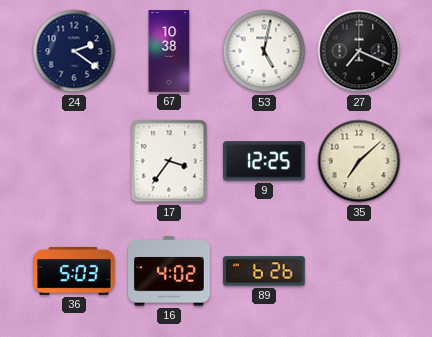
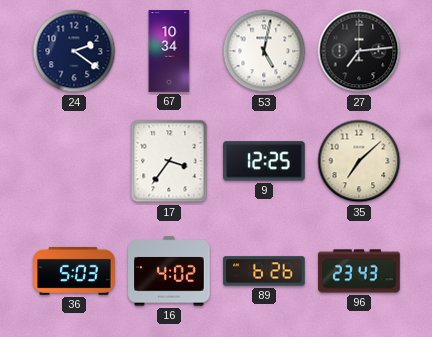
67: 10:38 -> 10:34
27: 7:19 -> 7:14
96: none -> 23:43
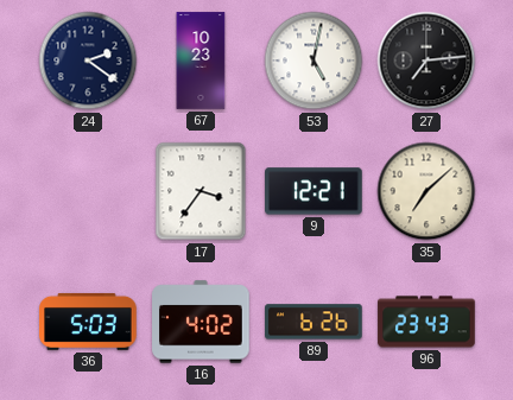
67: 10:34 -> 10:23
9: 12:25 -> 12:21
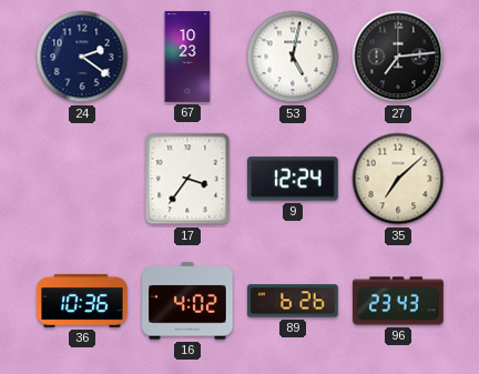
9: 12:21 -> 12:24
36: 5:03 -> 10:36
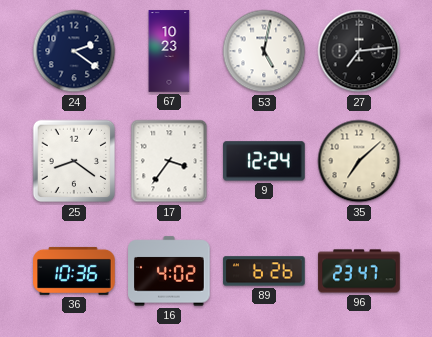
25: none -> 8:21
96: 23:43 -> 23:47
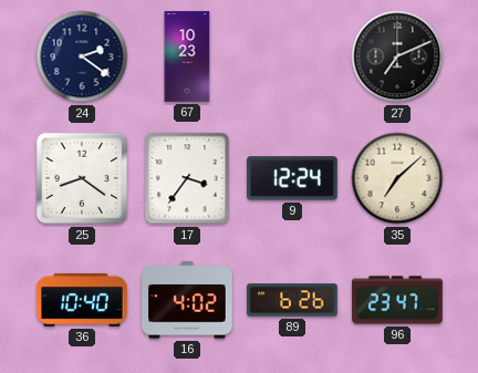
53: 5:02 -> none
27: 7:14 -> 7:11
36: 10:36 -> 10:40
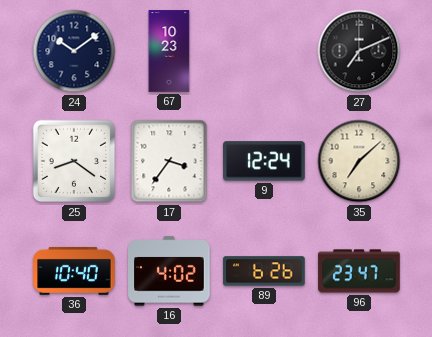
24: 2:21 -> 10:09
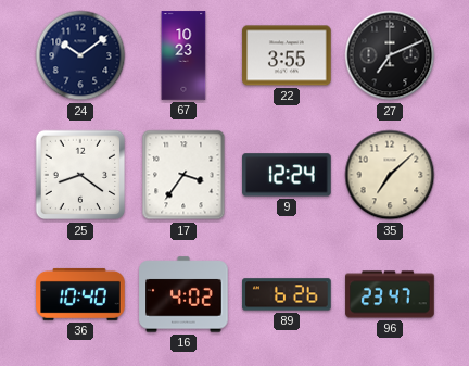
22: none -> 3:55
